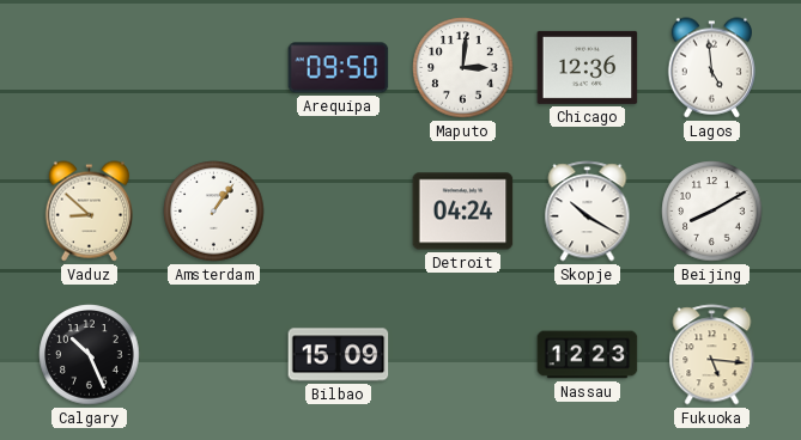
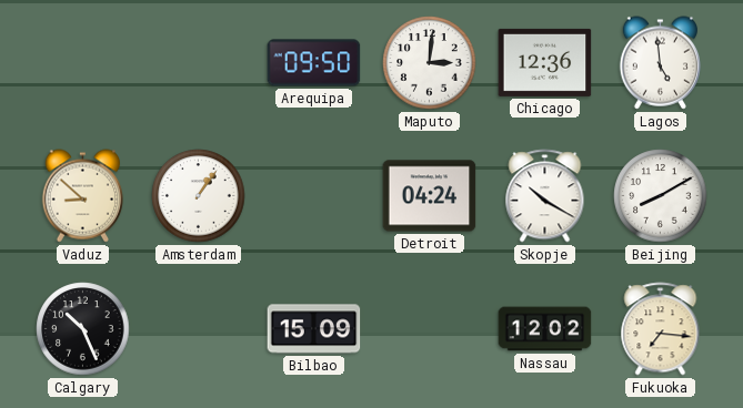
Nassau: 12:23 -> 12:02
Fukuoka: 5:16 -> 7:16
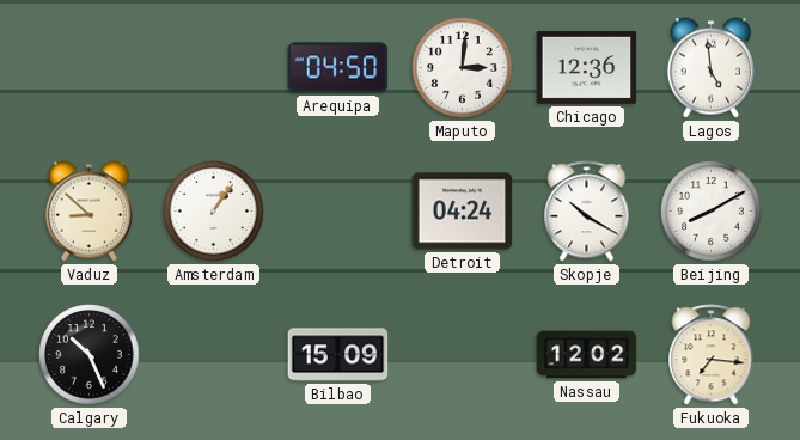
Arequipa: 09:50 -> 04:50
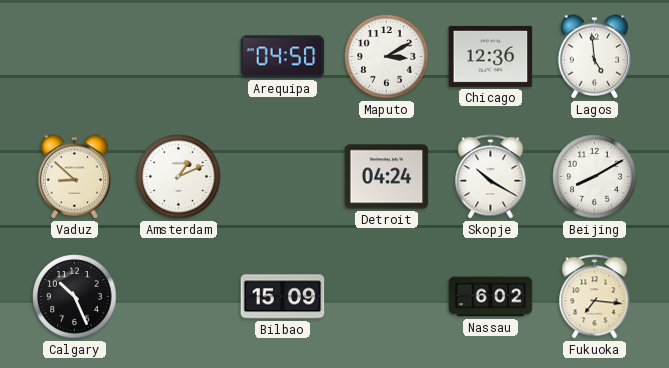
Maputo: 3:01 -> 3:10
Amsterdam: 1:06 -> 1:11
Nassau: 12:02 -> 6:02
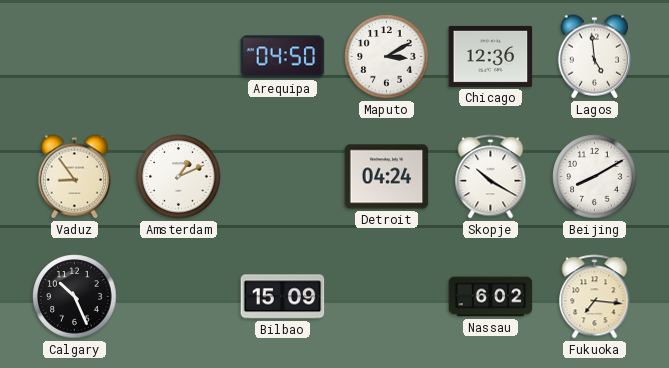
Vaduz: 8:52 -> 8:54
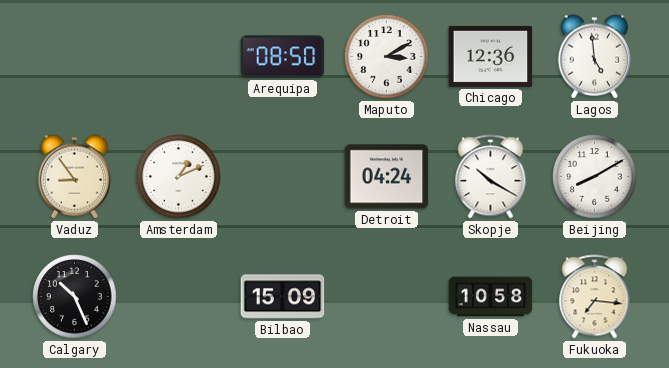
Arequipa: 04:50 -> 08:50
Nassau: 6:02 -> 10:58
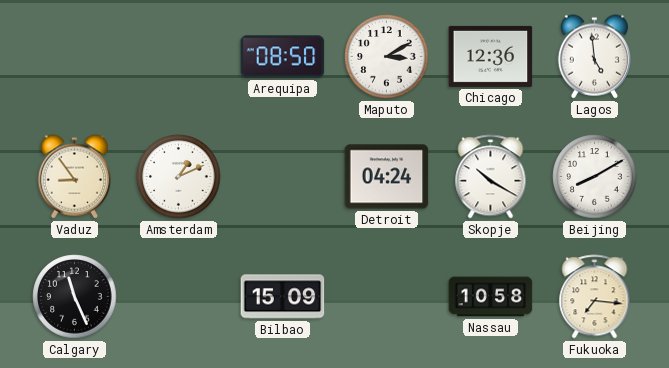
Calgary: 10:26 -> 11:26
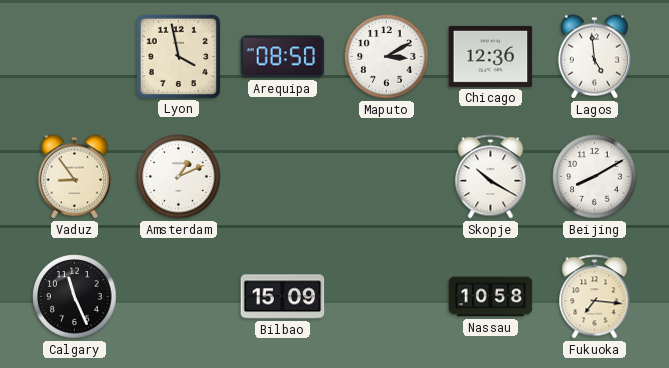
Lyon: none -> 3:58
Detroit: 04:24 -> none
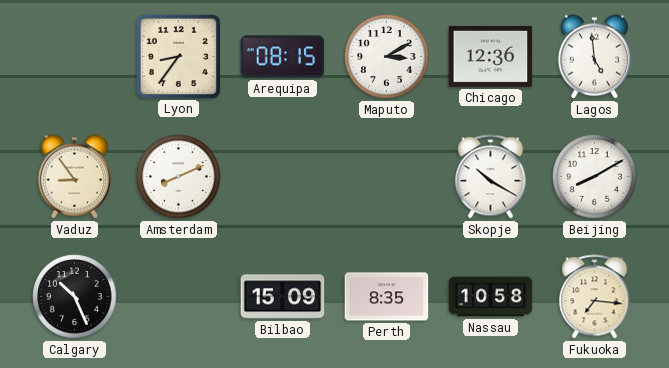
Lyon: 3:58 -> 8:36
Arequipa: 08:50 -> 08:15
Amsterdam: 1:11 -> 8:11
Calgary: 11:26 -> 10:26
Perth: none -> 8:35
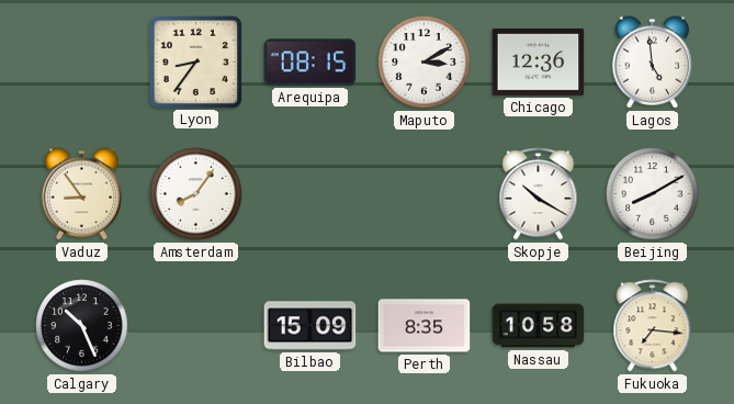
Amsterdam: 8:11 -> 8:06
